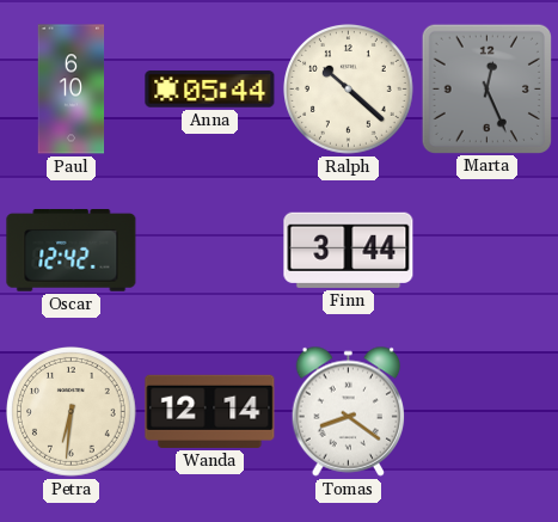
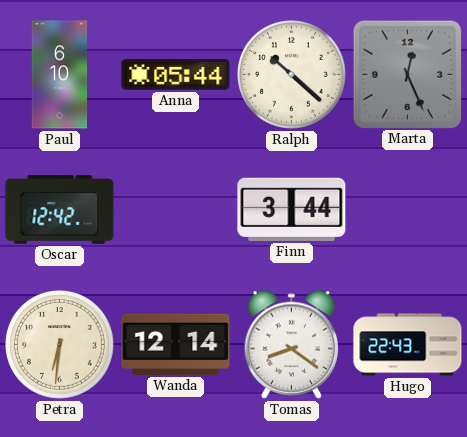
Hugo: none -> 22:43
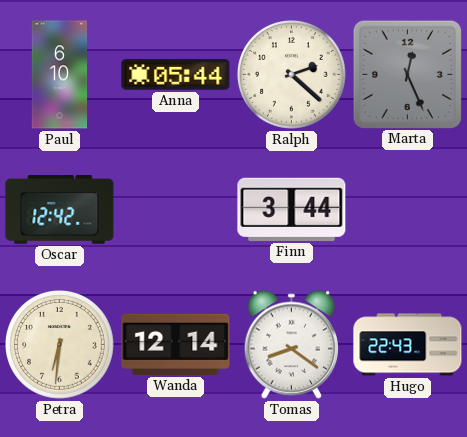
Ralph: 10:22 -> 2:22
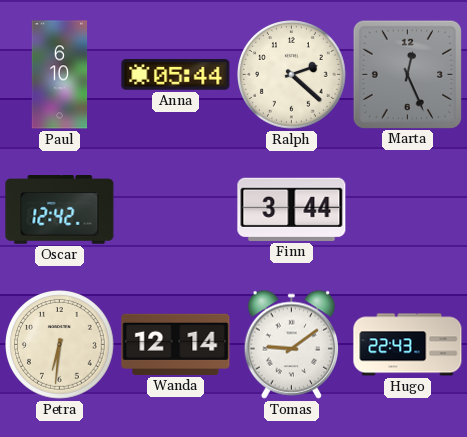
Tomas: 8:21 -> 9:09
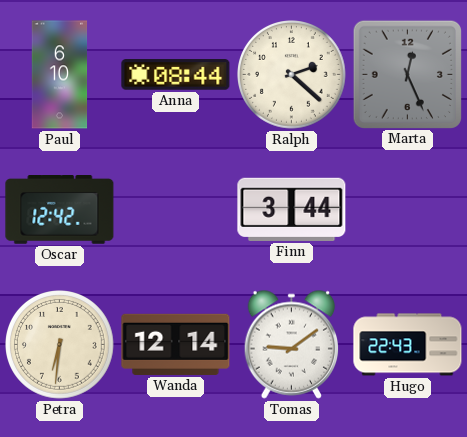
Anna: 05:44 -> 08:44
